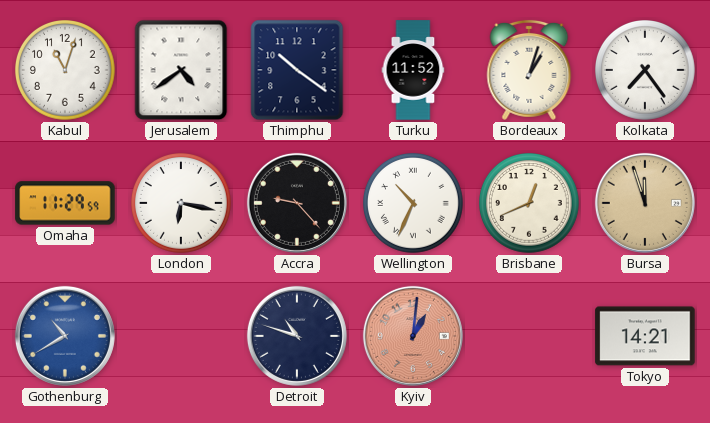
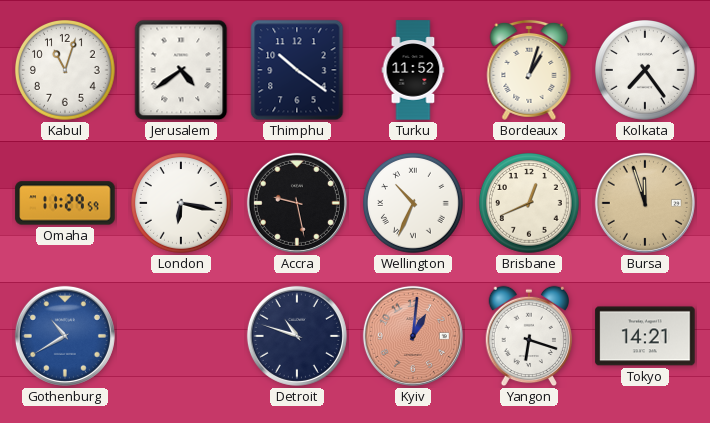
Accra: 9:23 -> 9:28
Yangon: none -> 6:18
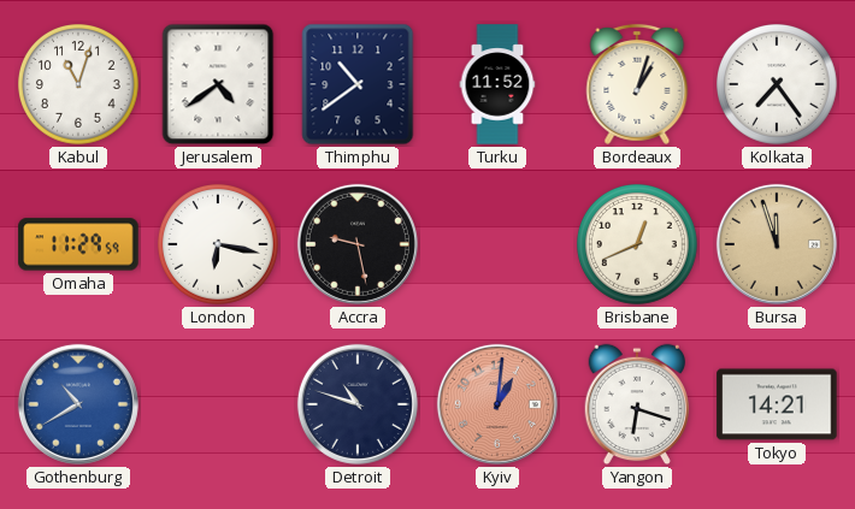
Thimphu: 10:21 -> 10:39
Wellington: 10:34 -> none
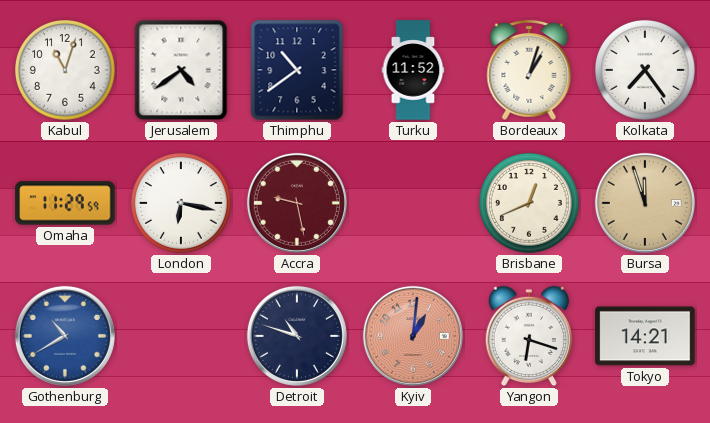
Accra dial: black -> burgundy
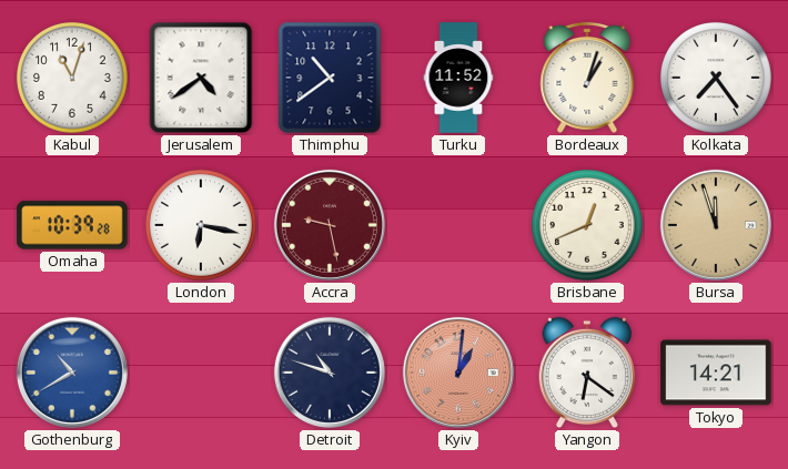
Omaha: 11:29 -> 10:39
Yangon: 6:18 -> 6:21
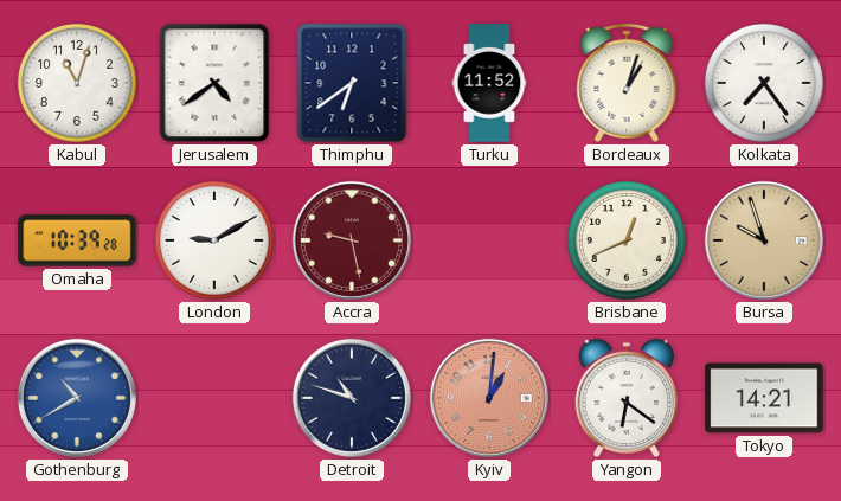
Thimphu: 10:39 -> 6:39
London: 6:17 -> 9:10
Bursa: 11:57 -> 9:57
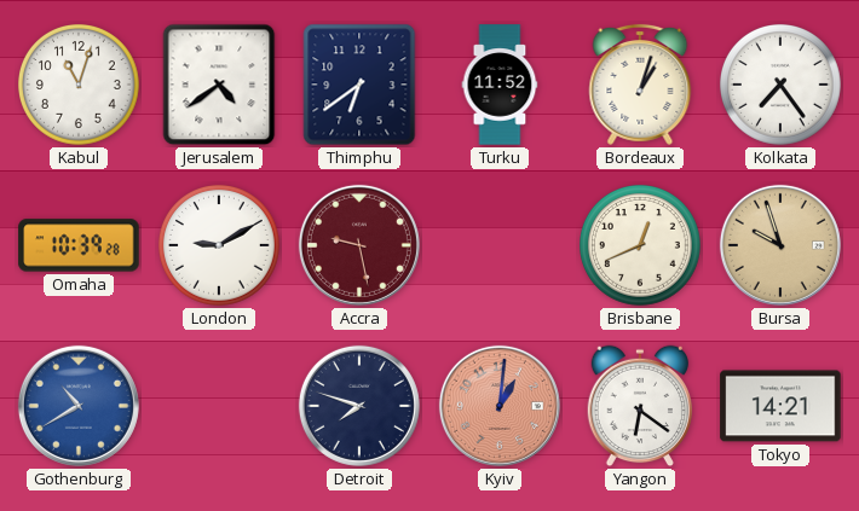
Detroit: 10:48 -> 7:48
